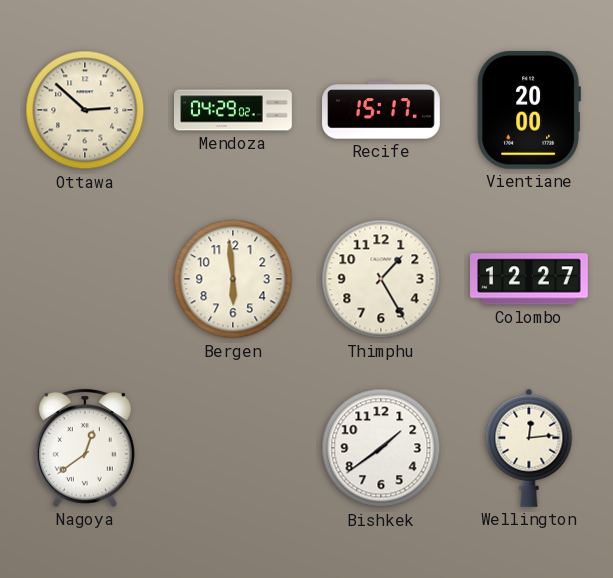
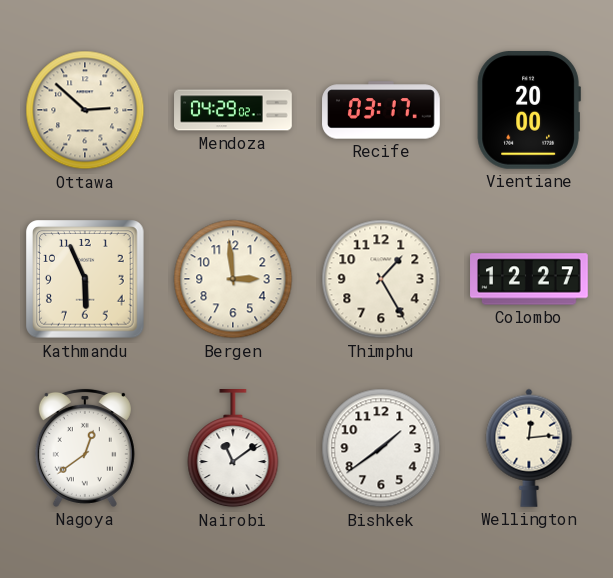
Recife: 15:17 -> 03:17
Kathmandu: none -> 5:56
Bergen: 5:59 -> 2:59
Nairobi: none -> 11:09
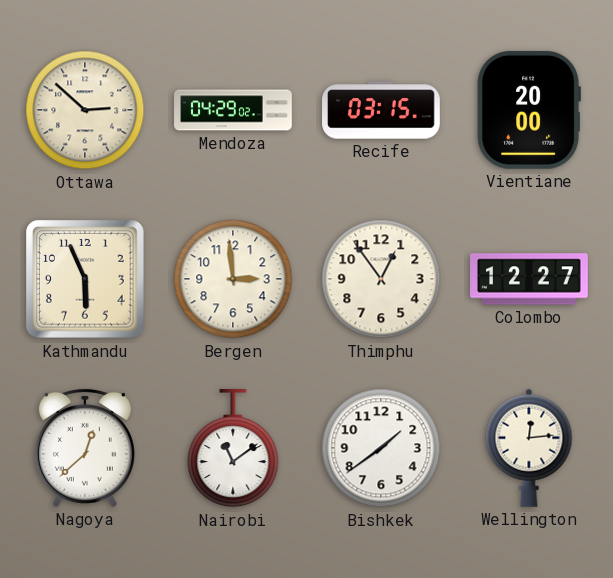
Recife: 03:17 -> 03:15
Thimphu: 1:25 -> 12:54
Nagoya: 12:39 -> 12:38
